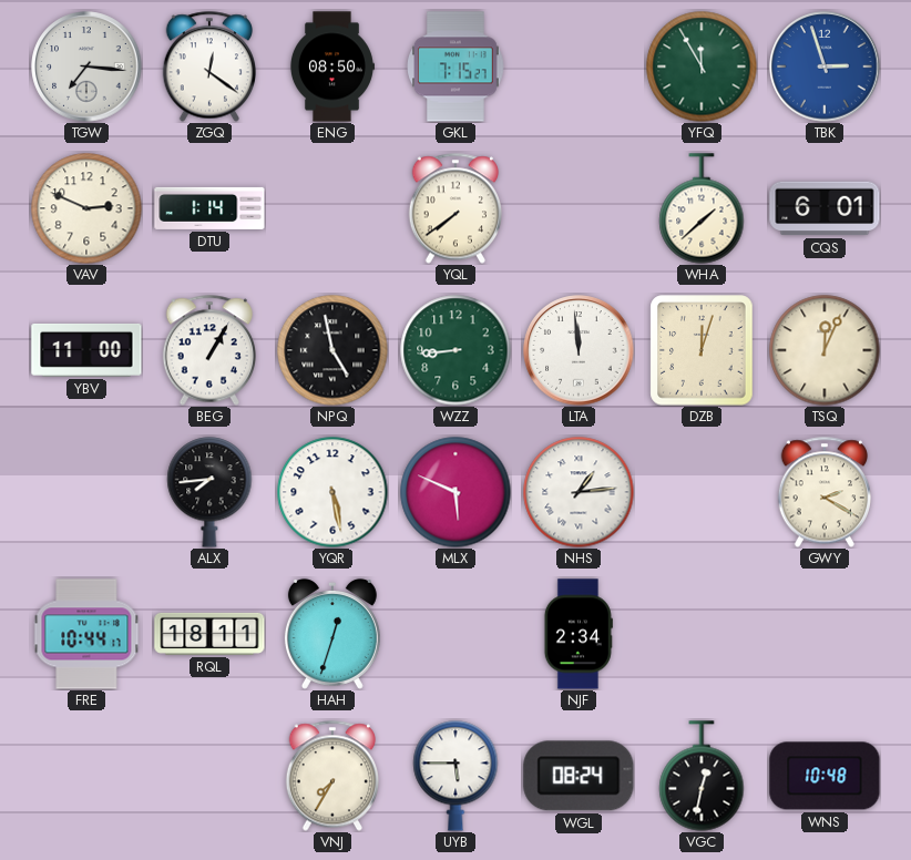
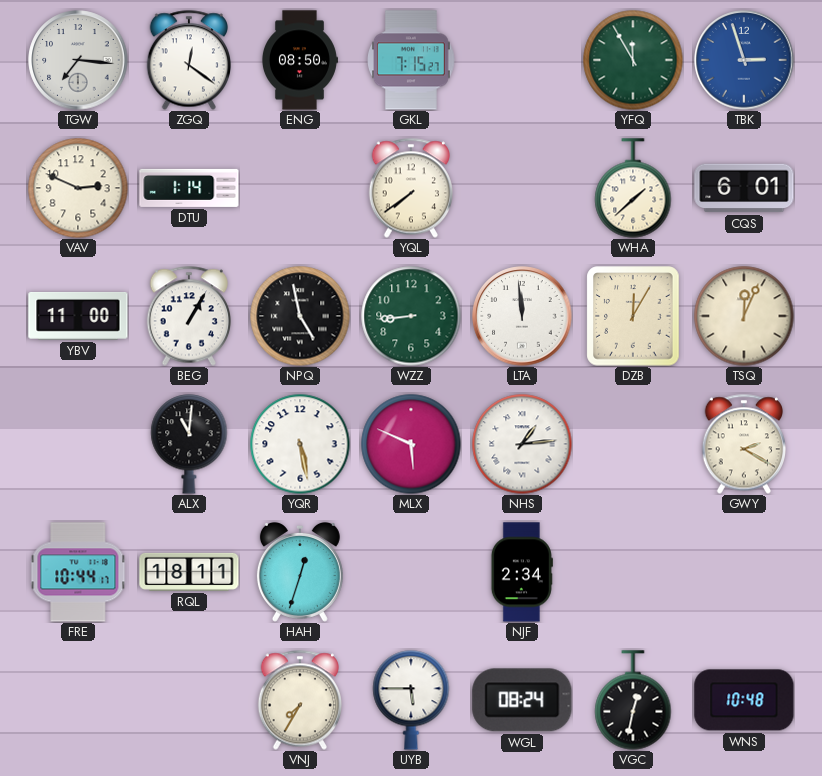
DZB: 12:03 -> 12:05
ALX: 7:44 -> 11:01
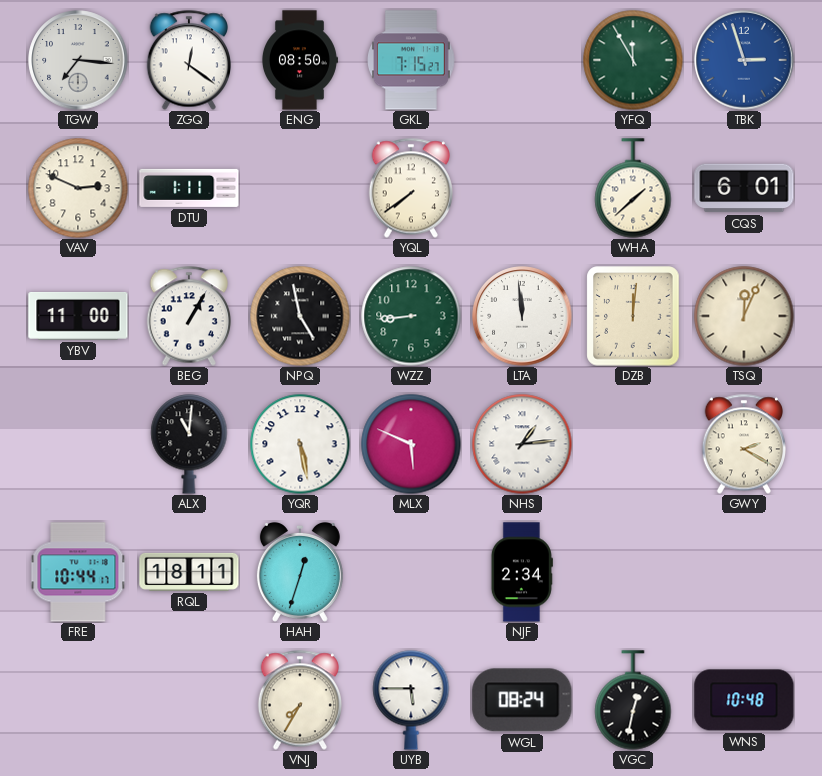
DTU: 1:14 -> 1:11
DZB: 12:05 -> 12:01
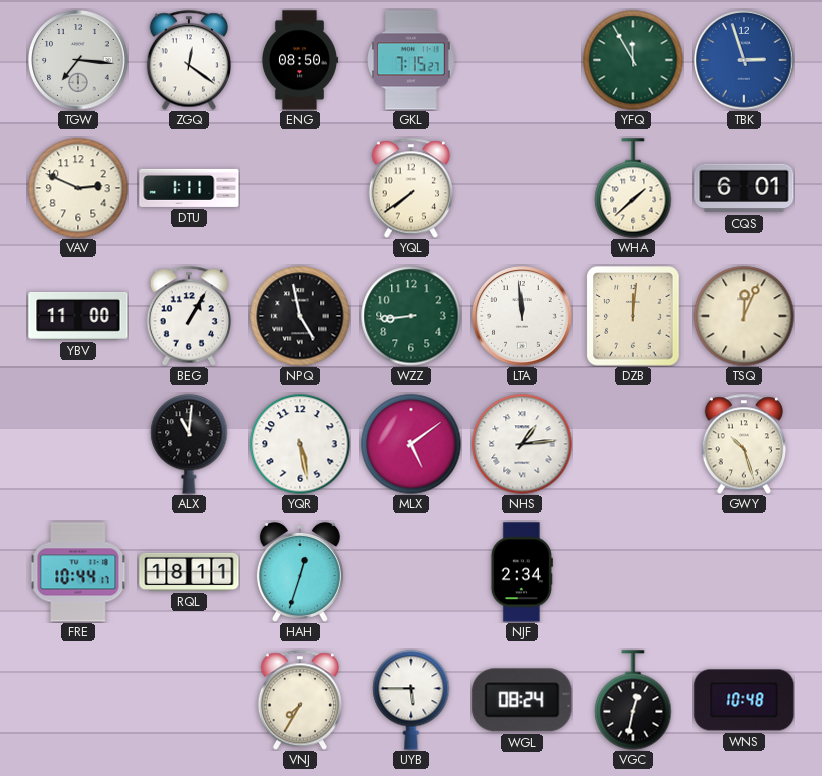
MLX: 5:49 -> 5:09
GWY: 2:20 -> 10:27
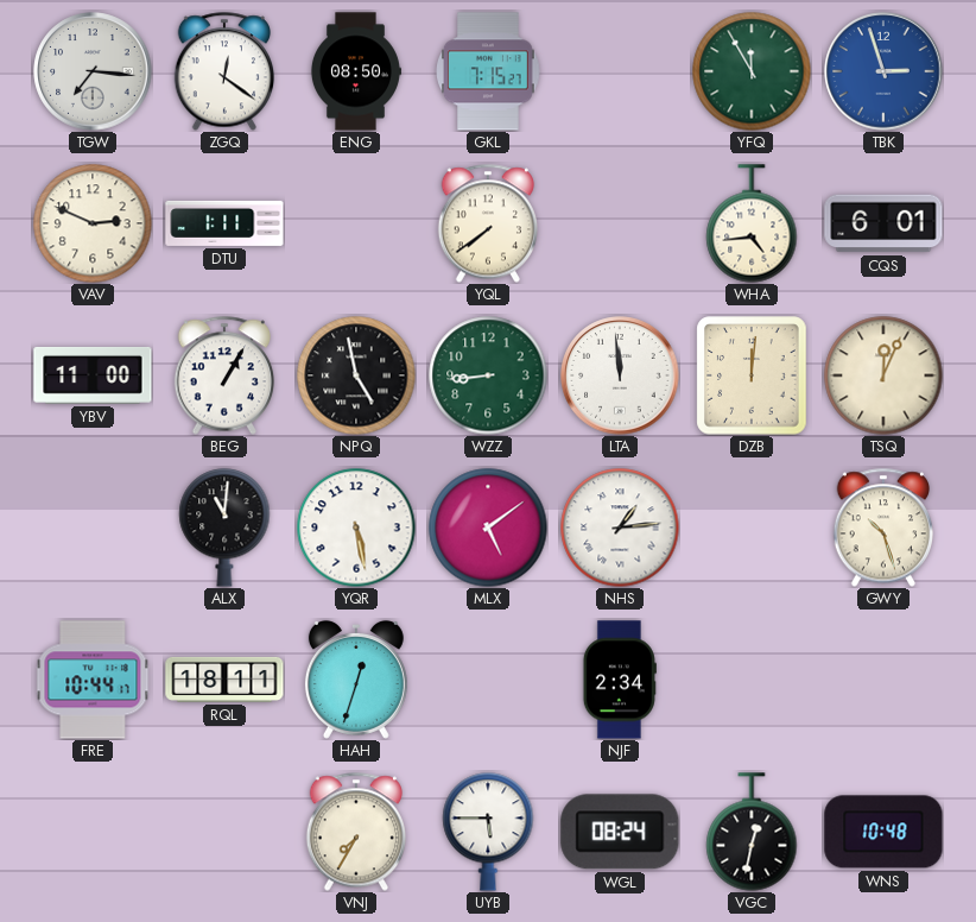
WHA: 1:38 -> 4:44
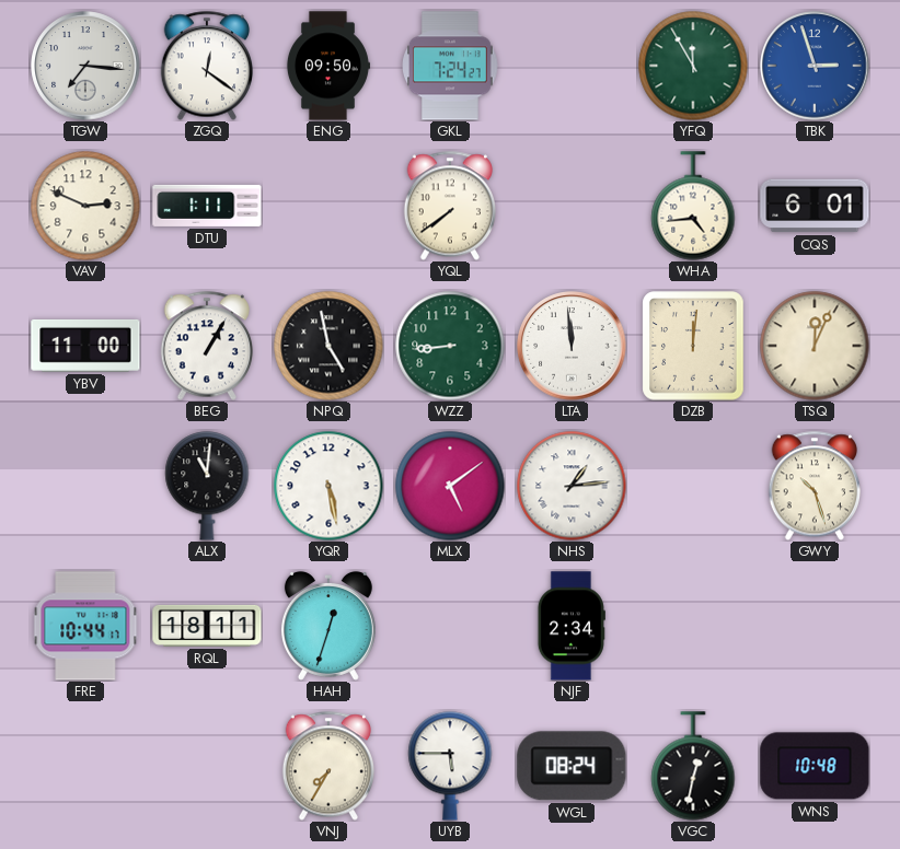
ENG: 08:50 -> 09:50
GKL: 7:15 -> 7:24
